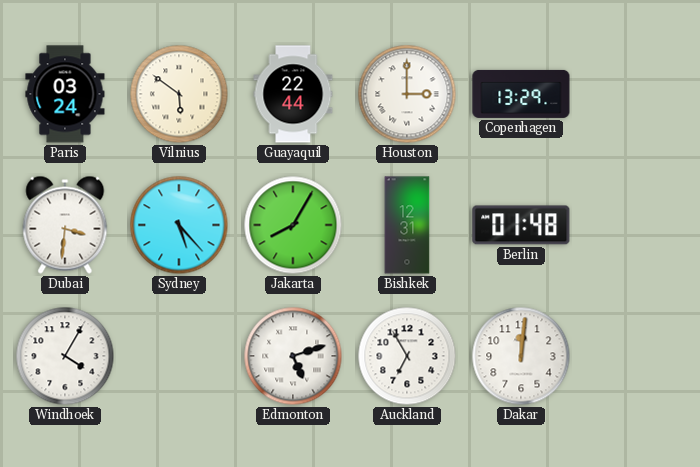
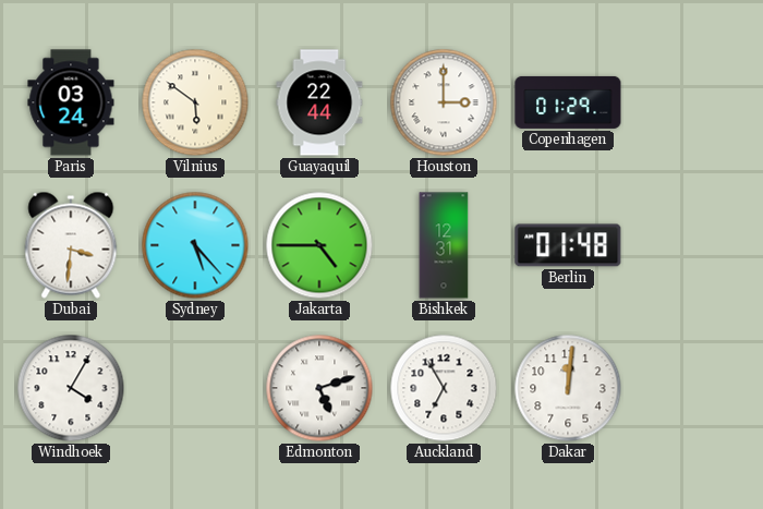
Copenhagen: 13:29 -> 01:29
Jakarta: 8:05 -> 4:45
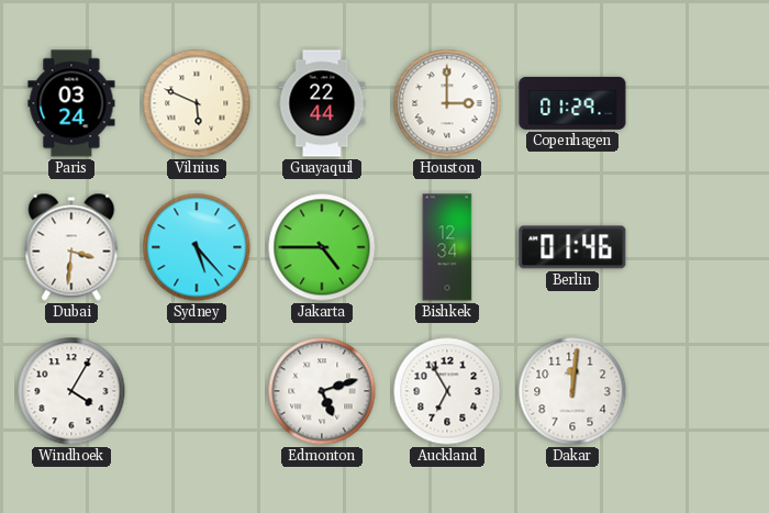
Vilnius: 5:51 -> 5:49
Bishkek: 12:31 -> 12:34
Berlin: 01:48 -> 01:46
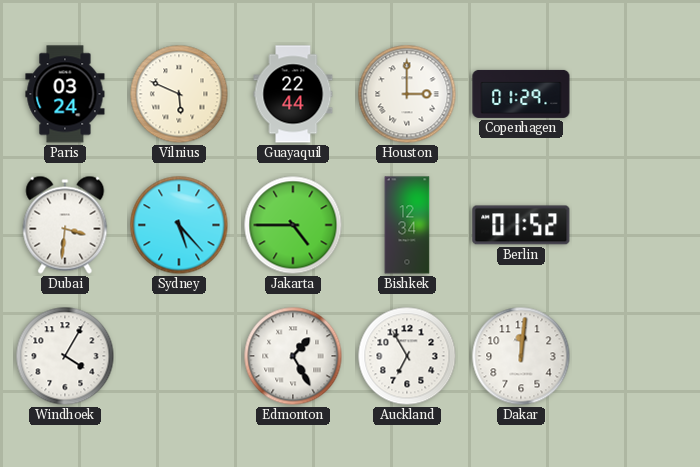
Berlin: 01:46 -> 01:52
Edmonton: 5:12 -> 1:25
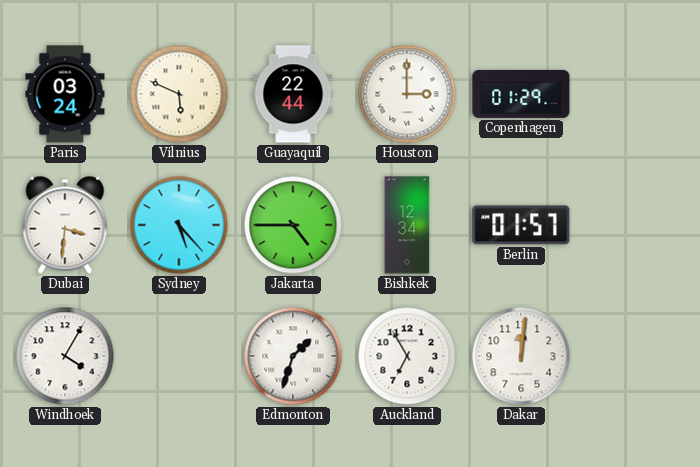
Berlin: 01:52 -> 01:57
Edmonton: 1:25 -> 1:33
